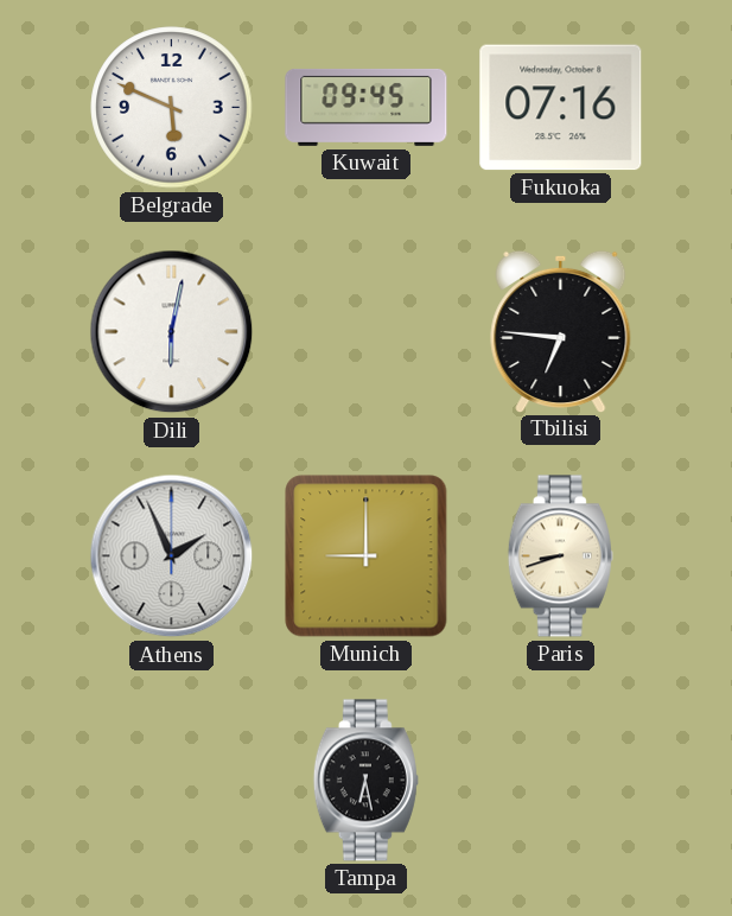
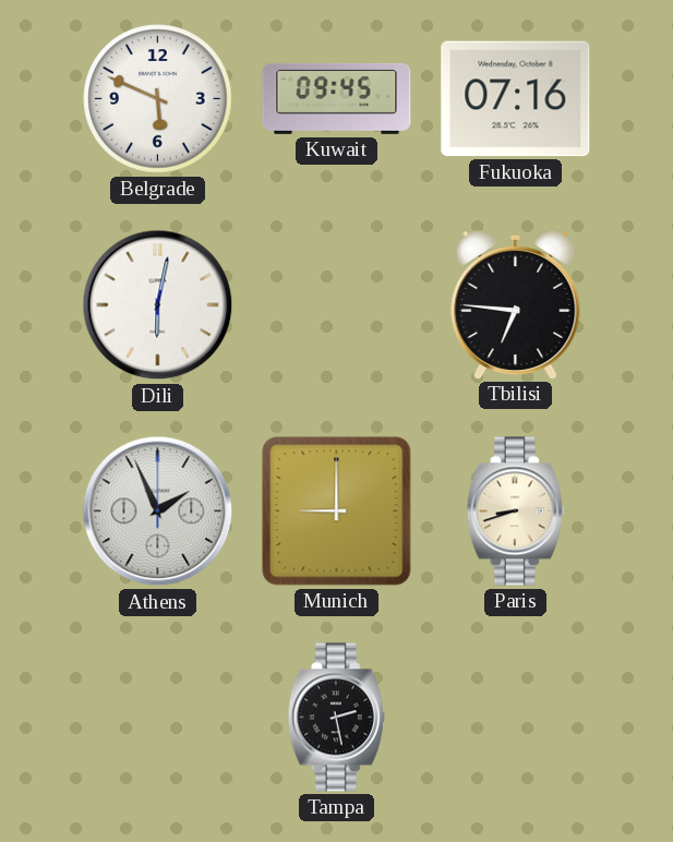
Tampa: 6:28 -> 2:28
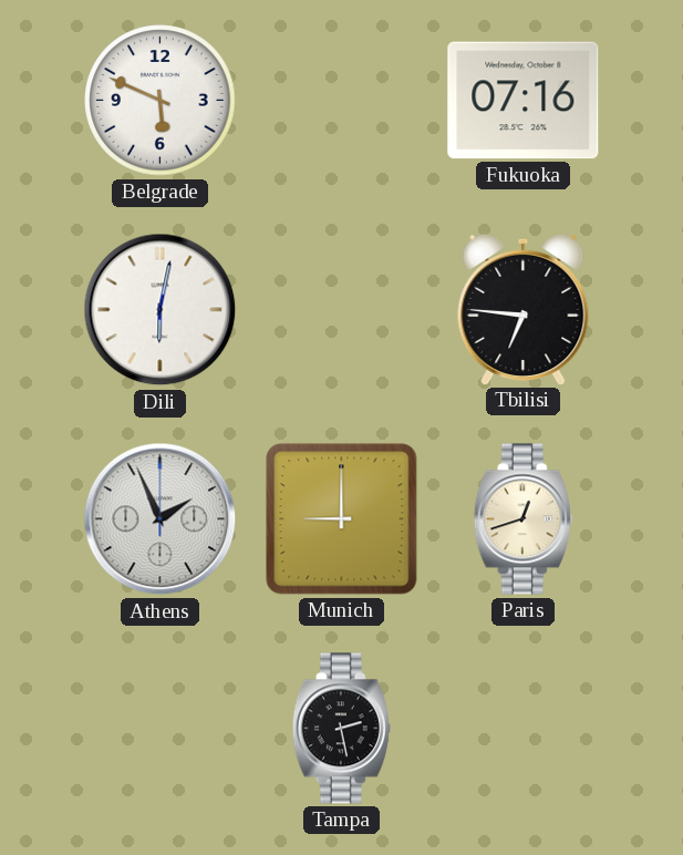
Kuwait: 09:45 -> none
Paris: 8:42 -> 12:42
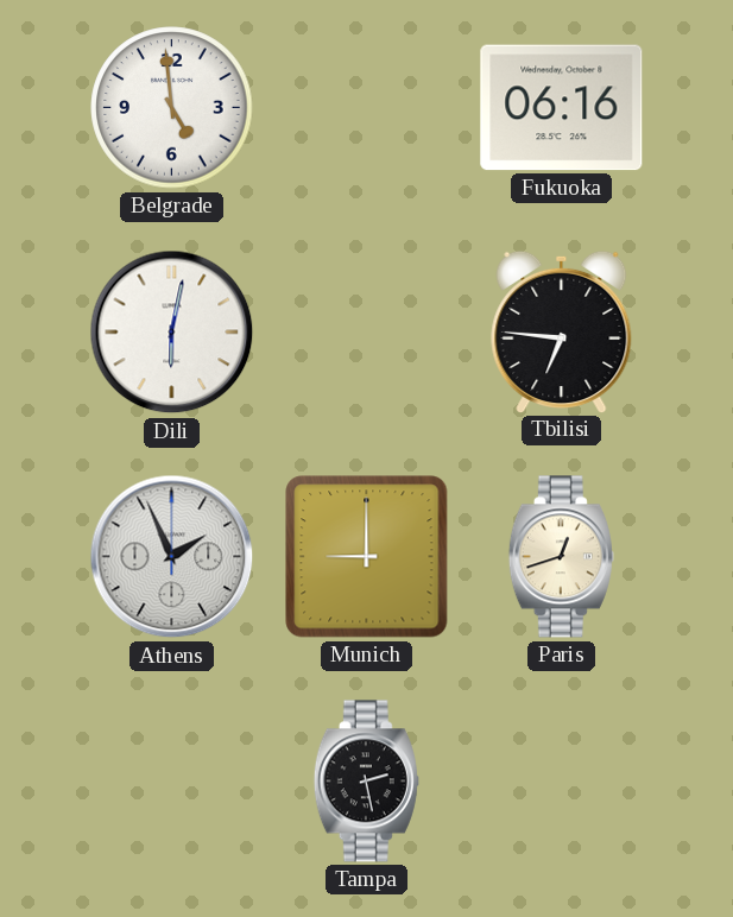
Belgrade: 5:49 -> 4:59
Fukuoka: 07:16 -> 06:16
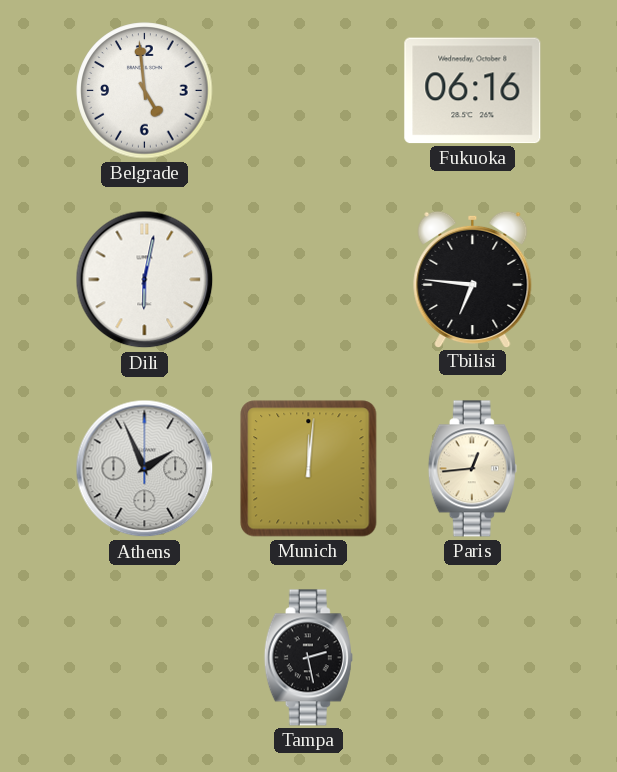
Munich: 9:00 -> 12:01
Paris: 12:42 -> 12:44
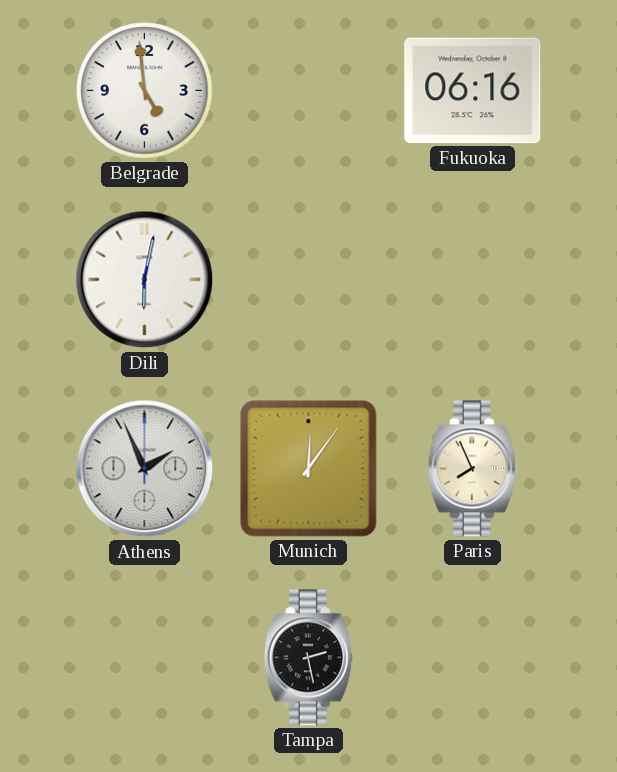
Tbilisi: 6:46 -> none
Munich: 12:01 -> 12:06
Paris: 12:44 -> 7:56
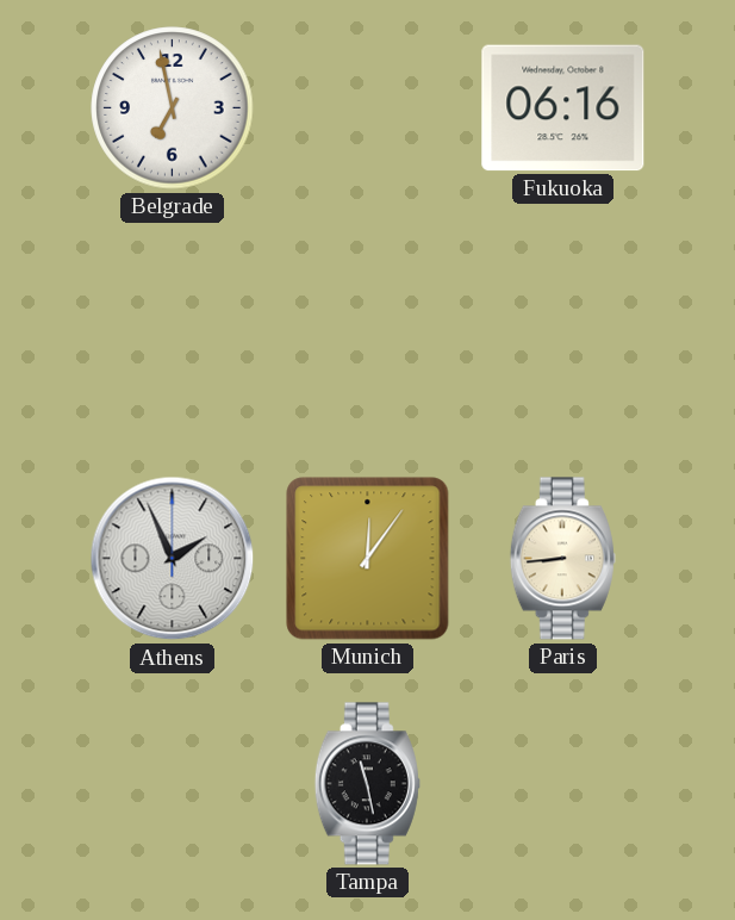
Belgrade: 4:59 -> 6:58
Dili: 6:02 -> none
Paris: 7:56 -> 8:44
Tampa: 2:28 -> 11:28
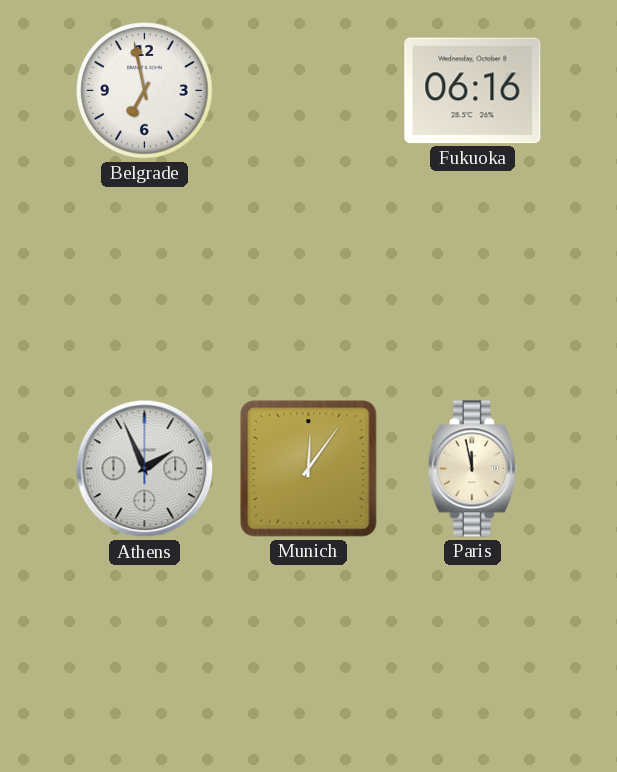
Paris: 8:44 -> 11:58
Tampa: 11:28 -> none
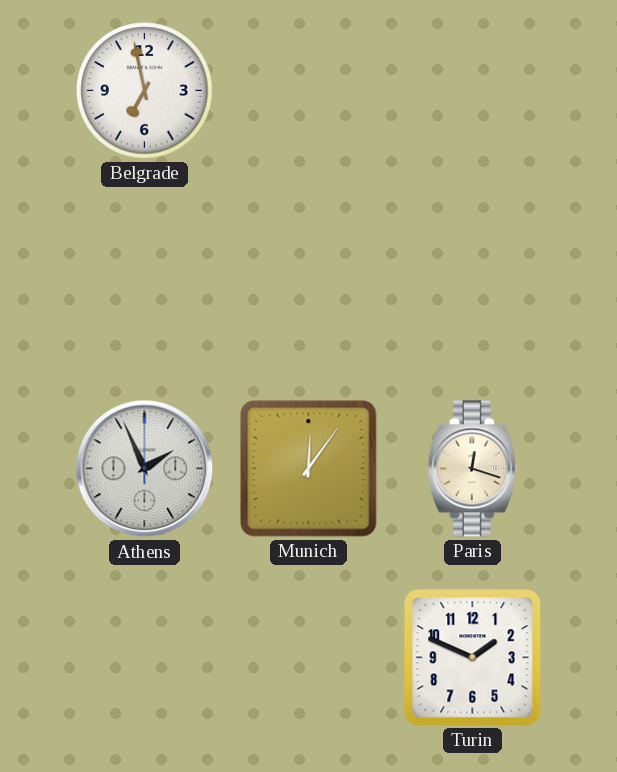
Fukuoka: 06:16 -> none
Paris: 11:58 -> 12:18
Turin: none -> 1:49
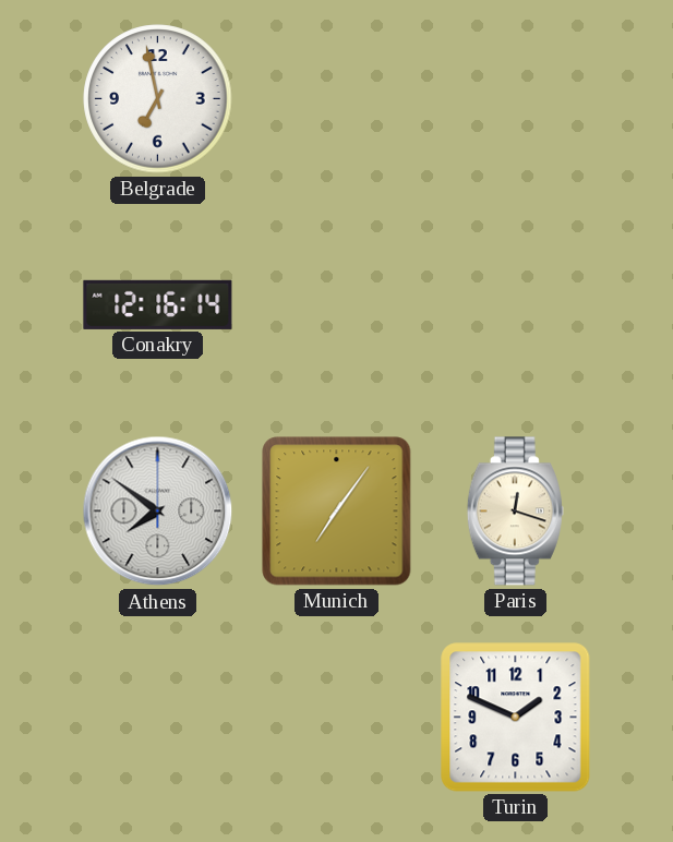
Conakry: none -> 12:16
Athens: 1:56 -> 7:51
Munich: 12:06 -> 7:06
